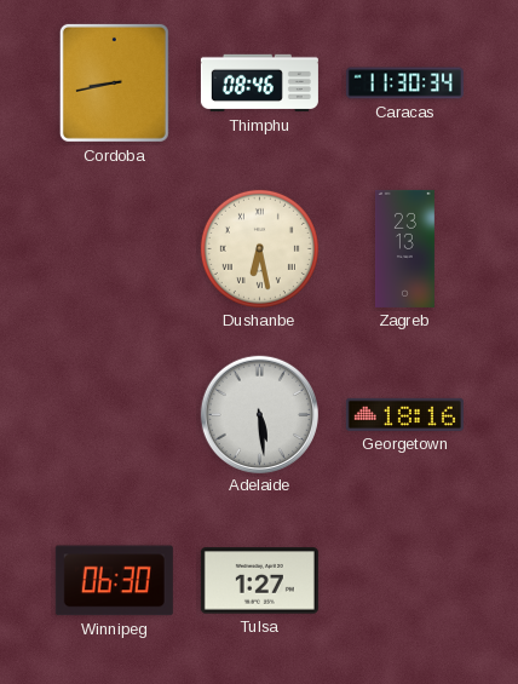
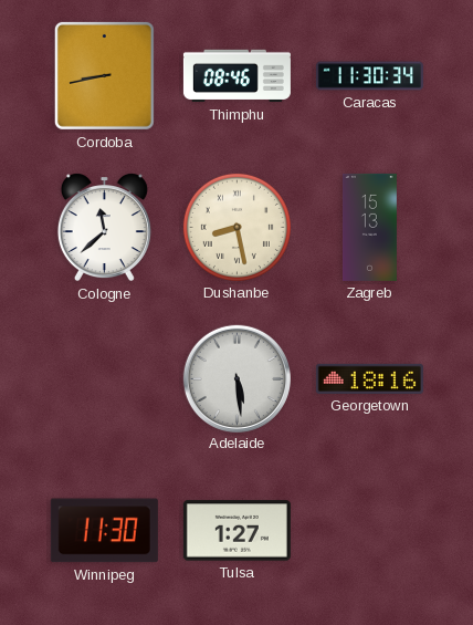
Cologne: none -> 11:38
Dushanbe: 6:28 -> 8:28
Zagreb: 23:13 -> 15:13
Winnipeg: 06:30 -> 11:30
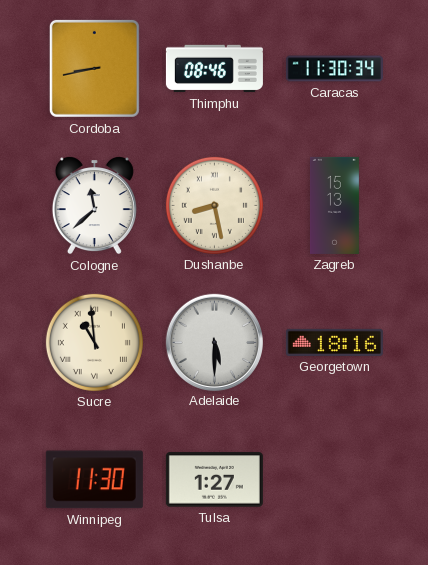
Sucre: none -> 10:59
Adelaide: 5:29 -> 5:30
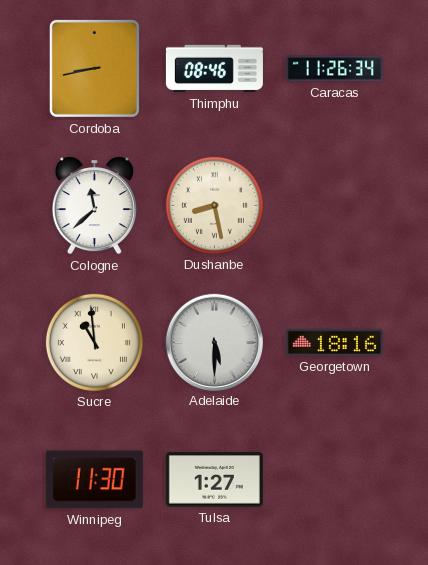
Caracas: 11:30 -> 11:26
Zagreb: 15:13 -> none
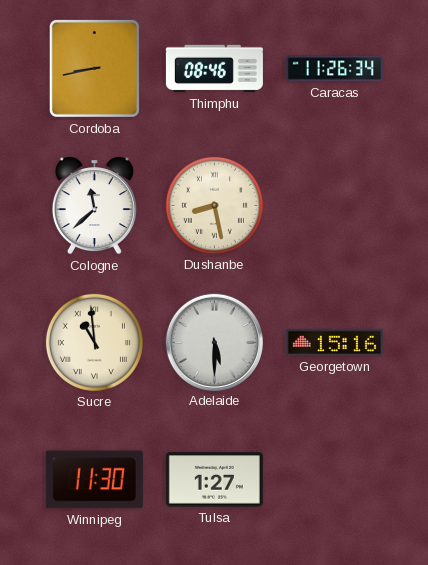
Georgetown: 18:16 -> 15:16
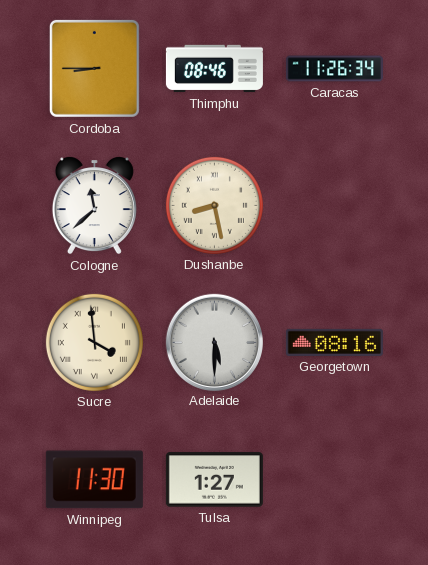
Cordoba: 8:43 -> 8:45
Sucre: 10:59 -> 3:59
Georgetown: 15:16 -> 08:16
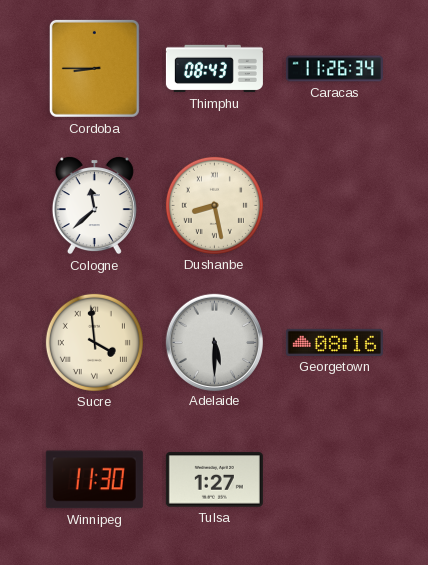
Thimphu: 08:46 -> 08:43
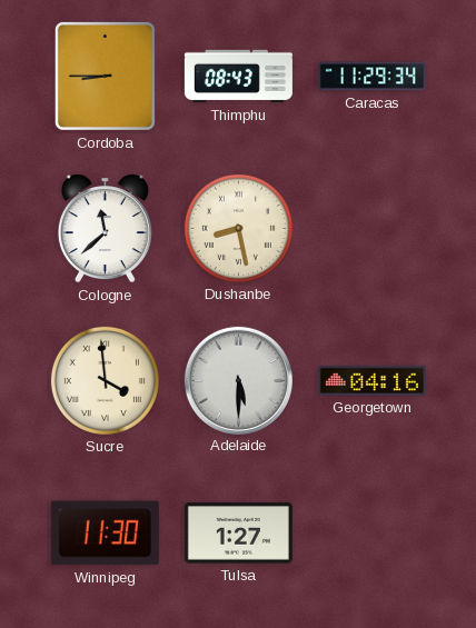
Caracas: 11:26 -> 11:29
Georgetown: 08:16 -> 04:16
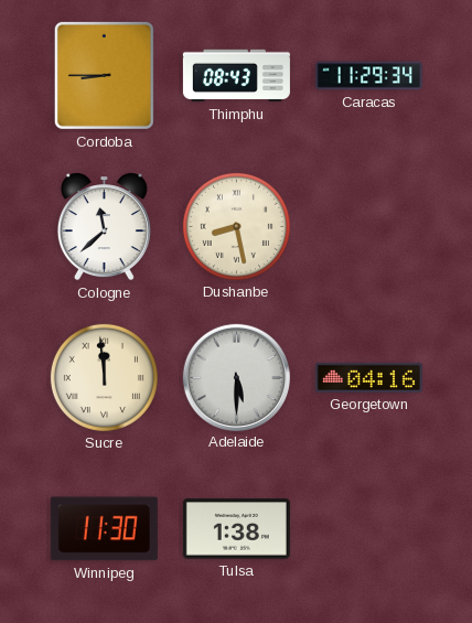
Sucre: 3:59 -> 11:59
Tulsa: 1:27 -> 1:38
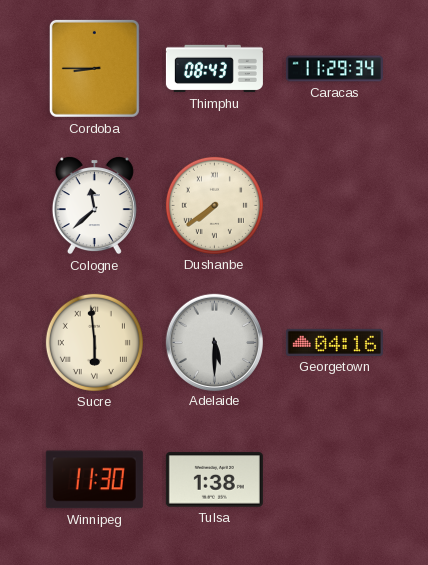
Dushanbe: 8:28 -> 7:39
Sucre: 11:59 -> 5:59
